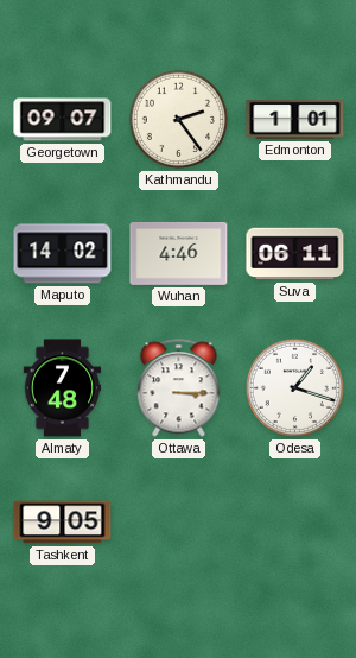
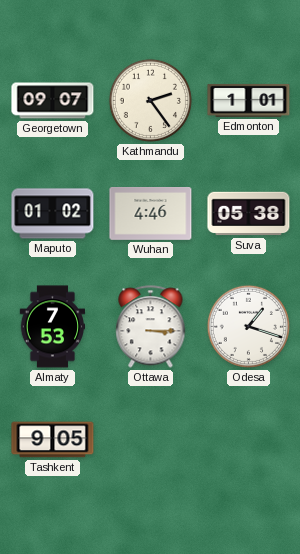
Maputo: 14:02 -> 01:02
Suva: 06:11 -> 05:38
Almaty: 7:48 -> 7:53
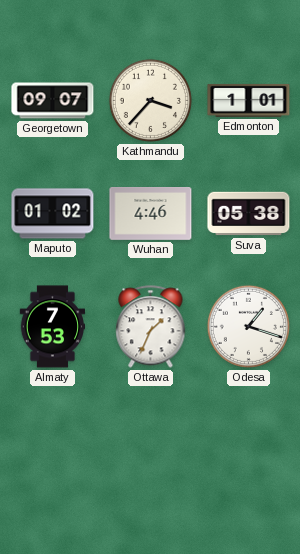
Kathmandu: 2:24 -> 3:37
Ottawa: 3:15 -> 1:34
Tashkent: 9:05 -> none
